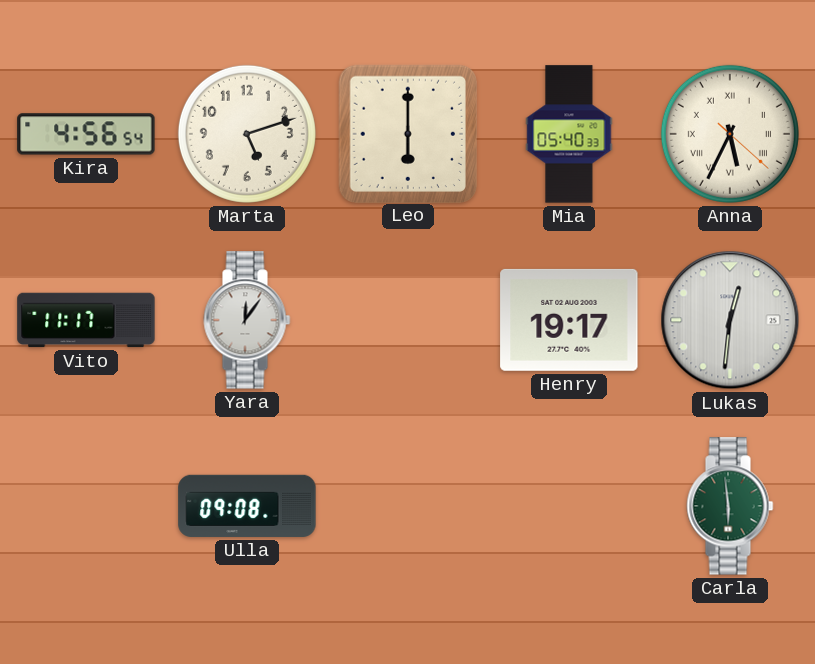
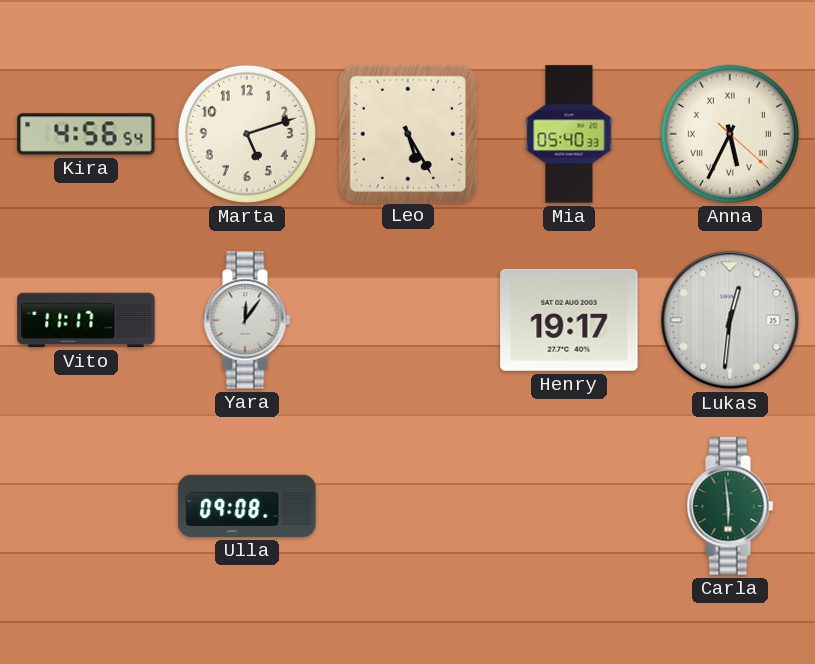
Leo: 6:00 -> 5:25
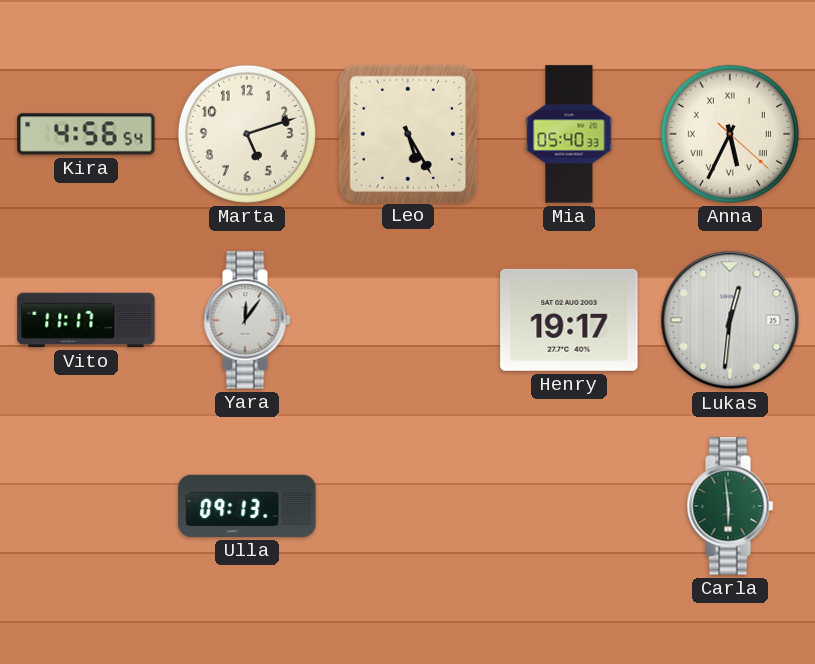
Ulla: 09:08 -> 09:13
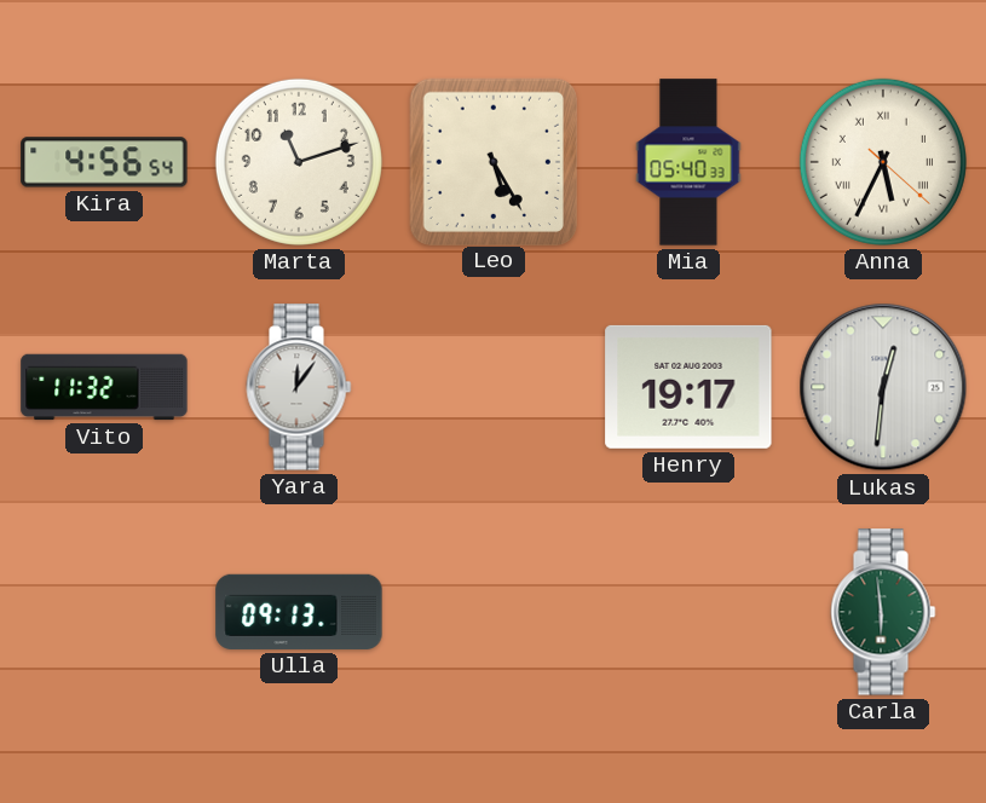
Marta: 5:12 -> 11:12
Vito: 11:17 -> 11:32
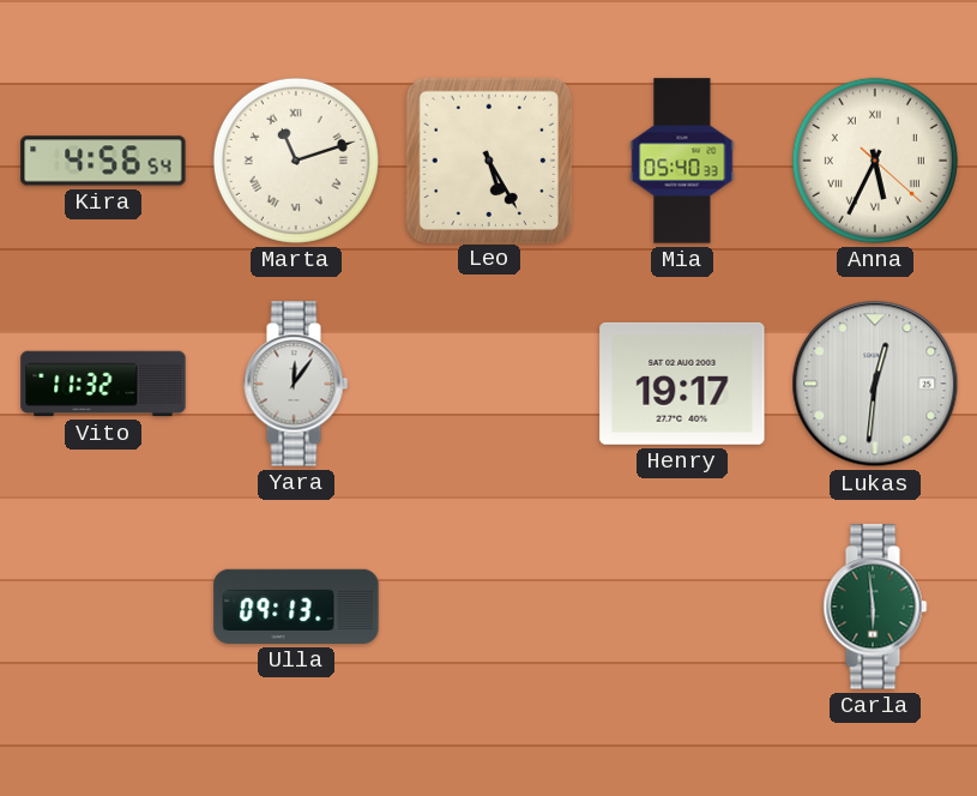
Marta numerals: Arabic -> Roman
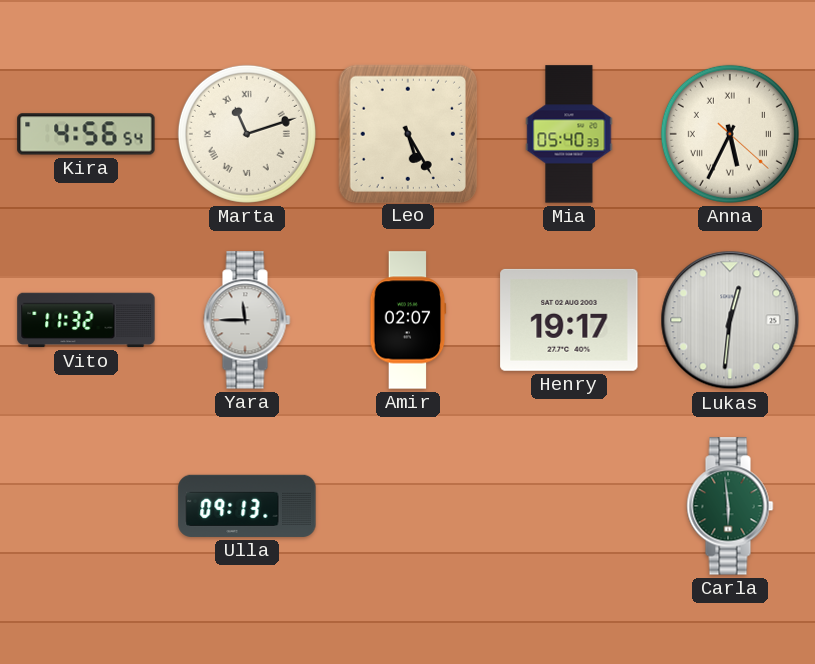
Yara: 12:06 -> 11:45
Amir: none -> 02:07
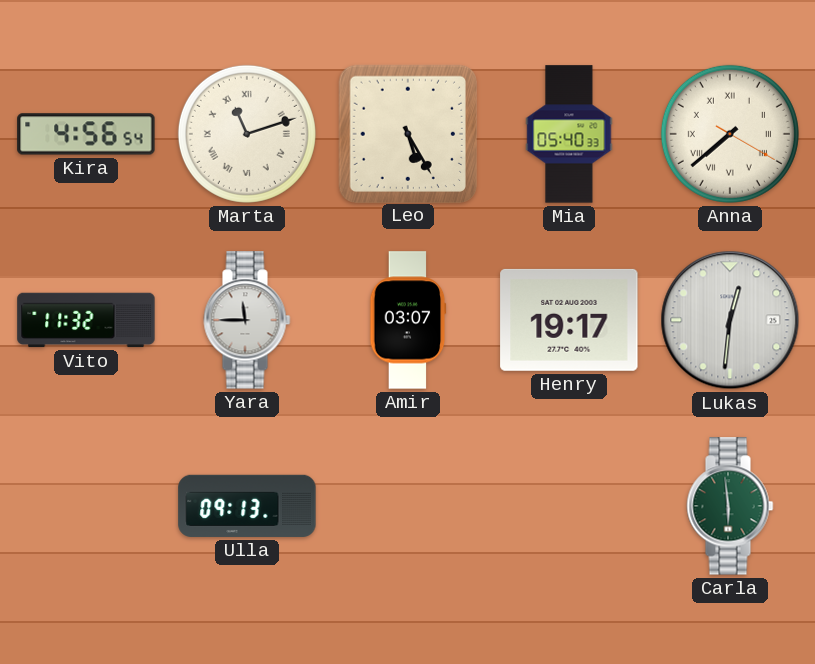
Anna: 5:34 -> 7:38
Amir: 02:07 -> 03:07
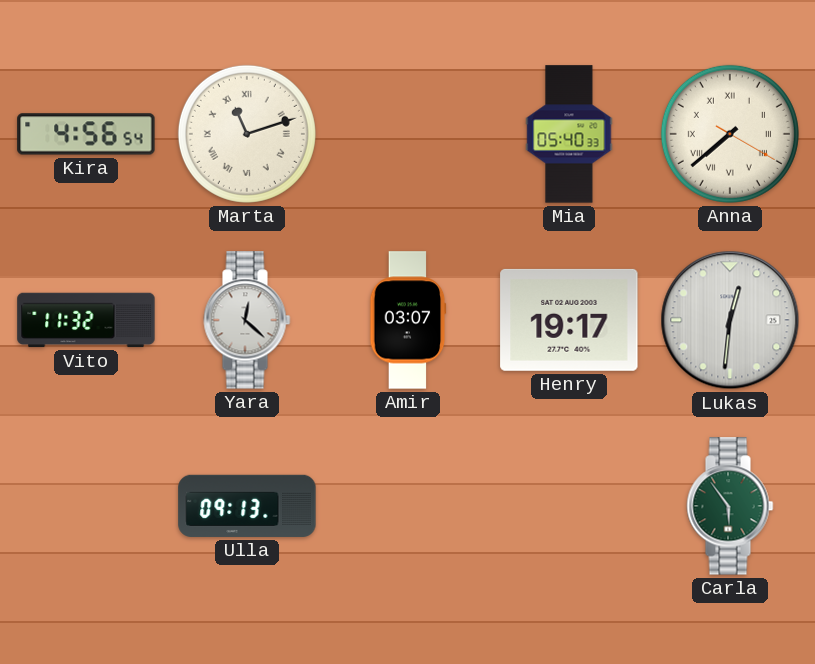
Leo: 5:25 -> none
Yara: 11:45 -> 12:22
Carla: 5:59 -> 5:54
